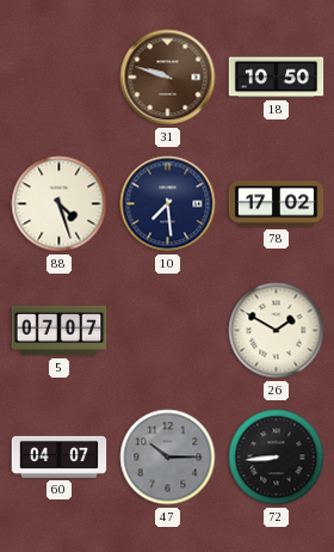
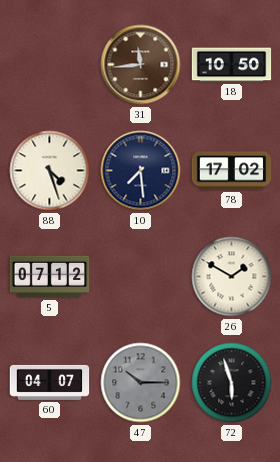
31: 9:48 -> 11:44
5: 07:07 -> 07:12
72: 8:44 -> 5:57
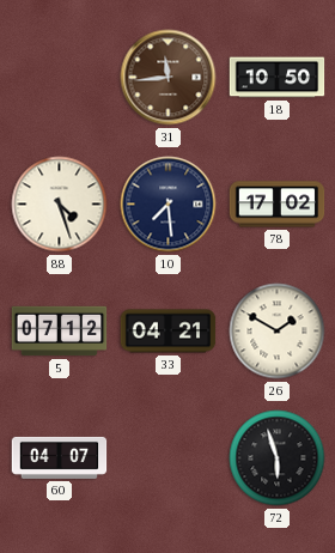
33: none -> 04:21
47: 10:15 -> none
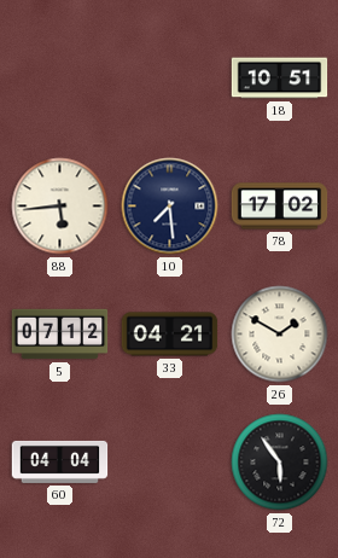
31: 11:44 -> none
18: 10:50 -> 10:51
88: 4:27 -> 5:44
60: 04:07 -> 04:04
72: 5:57 -> 5:54
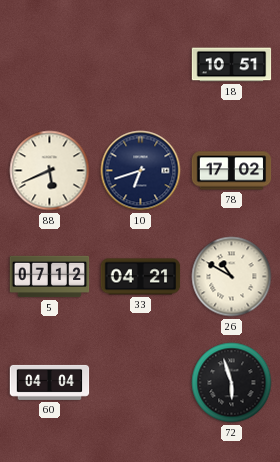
88: 5:44 -> 5:41
10: 7:29 -> 6:42
26: 1:50 -> 10:50
72: 5:54 -> 5:57
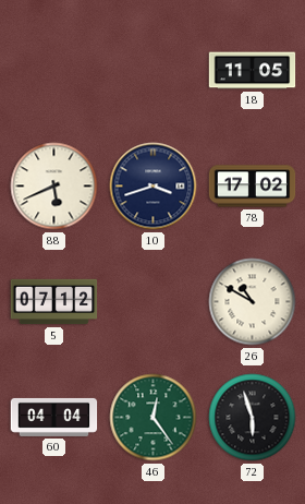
18: 10:51 -> 11:05
10: 6:42 -> 3:42
33: 04:21 -> none
46: none -> 12:24
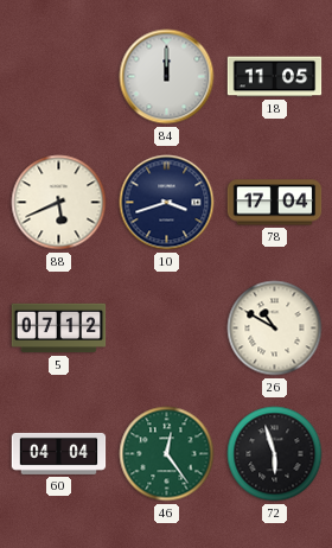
84: none -> 12:00
78: 17:02 -> 17:04
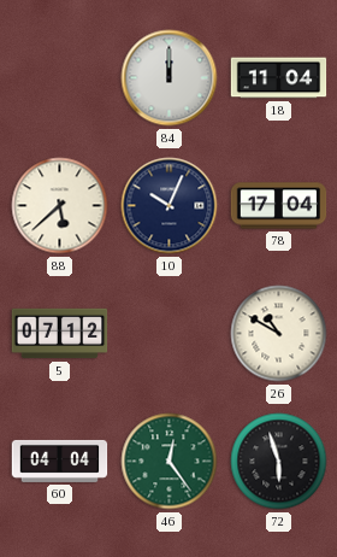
18: 11:05 -> 11:04
88: 5:41 -> 5:38
10: 3:42 -> 10:04
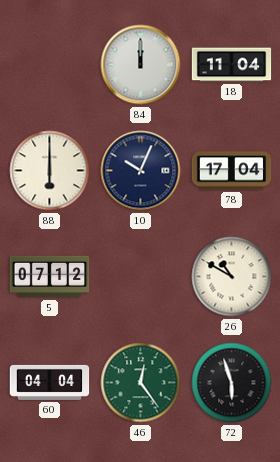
88: 5:38 -> 6:00
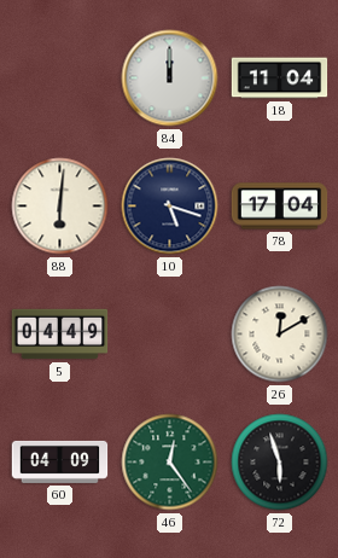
88: 6:00 -> 6:01
10: 10:04 -> 5:18
5: 07:12 -> 04:49
26: 10:50 -> 12:10
60: 04:04 -> 04:09
